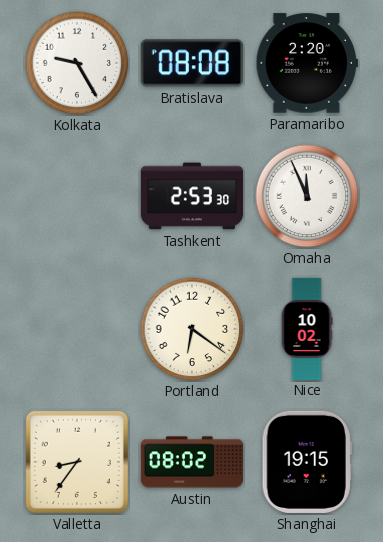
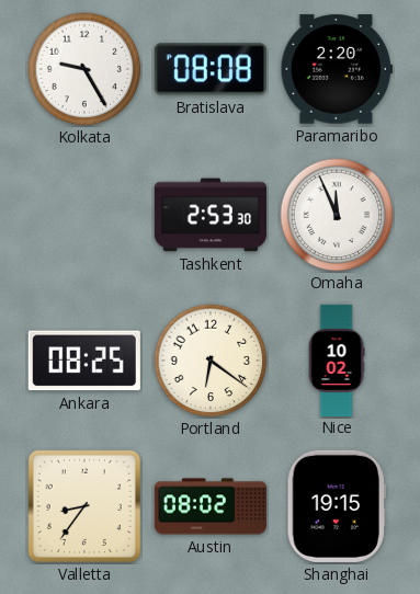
Ankara: none -> 08:25
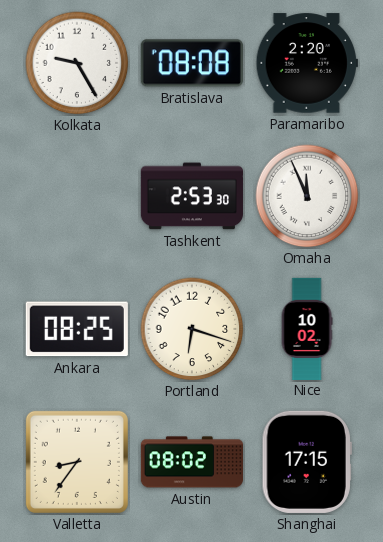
Portland: 6:21 -> 6:18
Shanghai: 19:15 -> 17:15
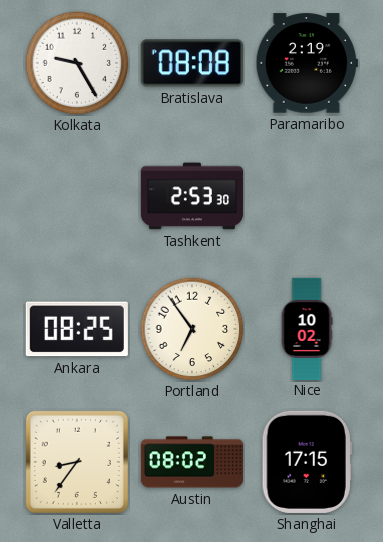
Paramaribo: 2:20 -> 2:19
Omaha: 11:56 -> none
Portland: 6:18 -> 6:54
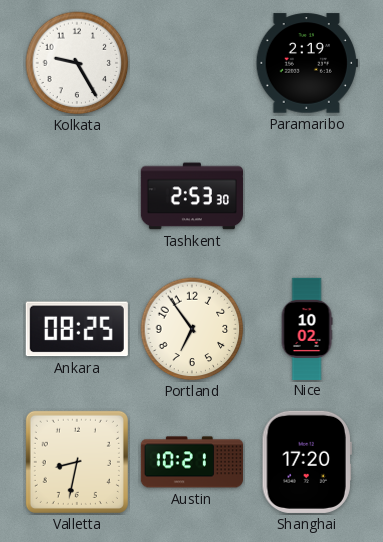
Bratislava: 08:08 -> none
Valletta: 8:36 -> 8:32
Austin: 08:02 -> 10:21
Shanghai: 17:15 -> 17:20
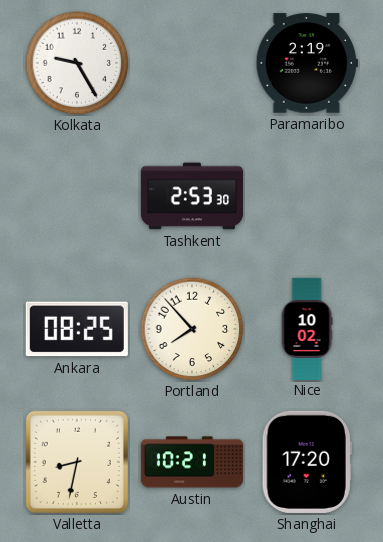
Portland: 6:54 -> 7:53
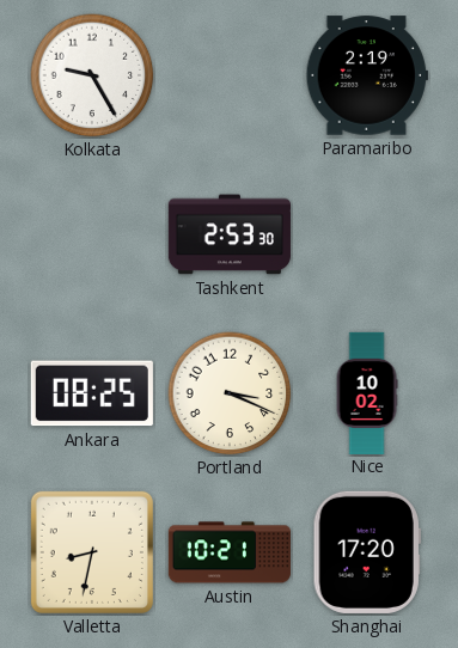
Portland: 7:53 -> 3:19
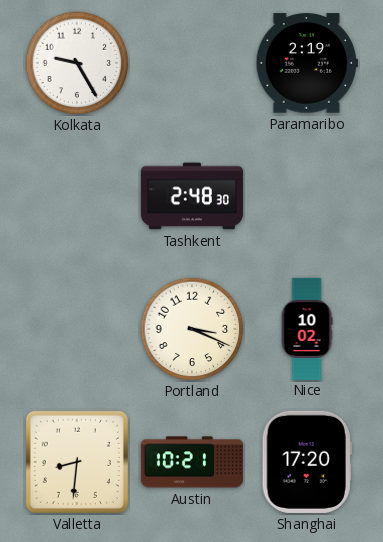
Tashkent: 2:53 -> 2:48
Ankara: 08:25 -> none
Valletta: 8:32 -> 8:31
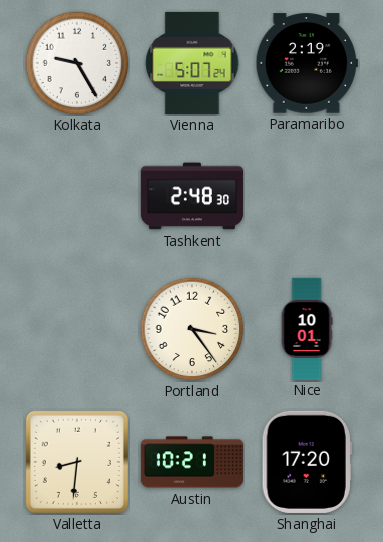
Vienna: none -> 5:07
Portland: 3:19 -> 3:24
Nice: 10:02 -> 10:01
